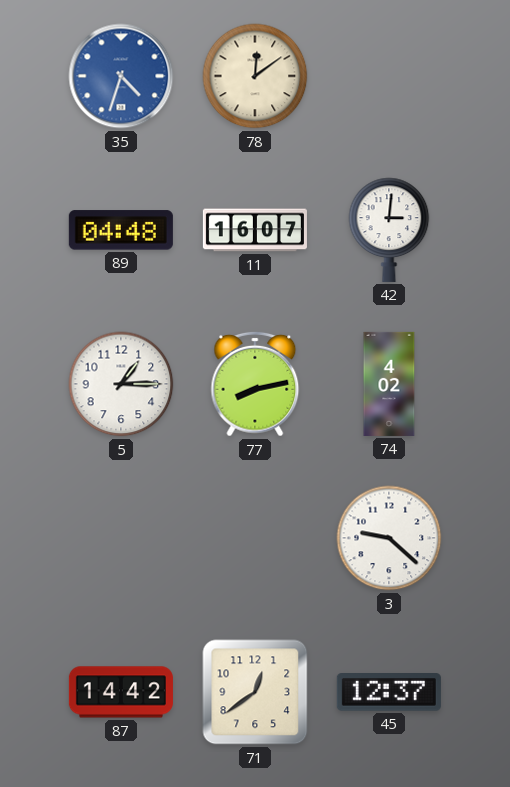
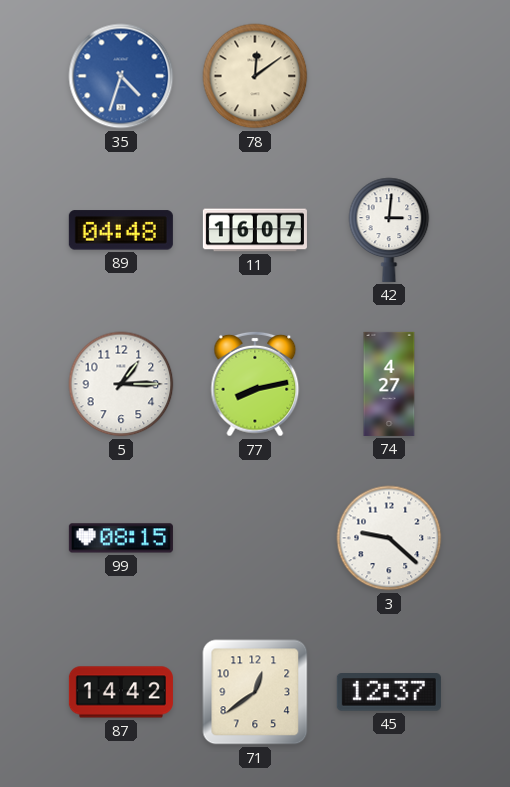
74: 4:02 -> 4:27
99: none -> 08:15
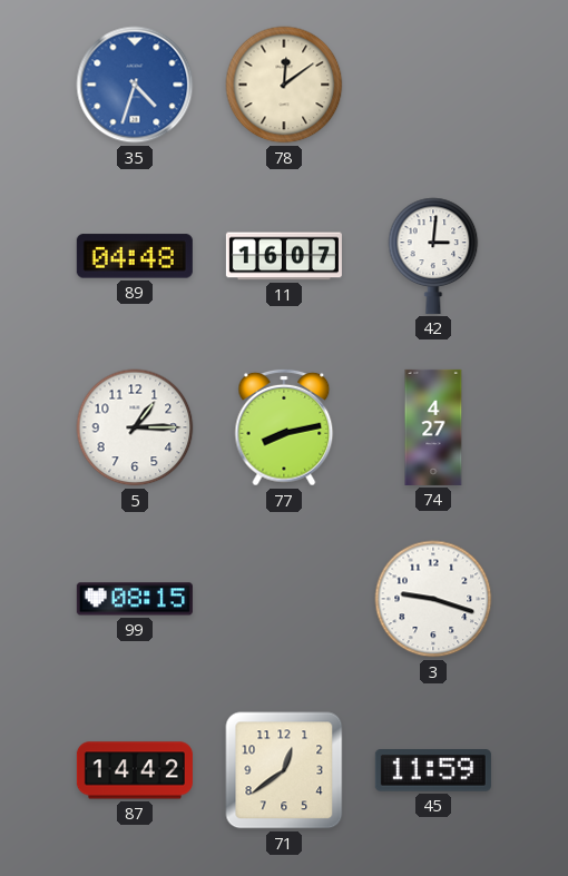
3: 9:22 -> 9:18
45: 12:37 -> 11:59
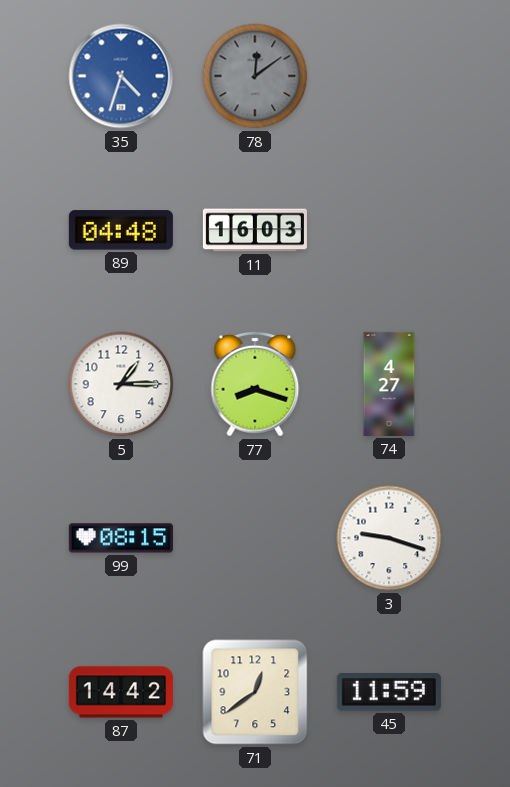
78 dial: cream -> grey
11: 16:07 -> 16:03
42: 3:01 -> none
77: 8:13 -> 8:18
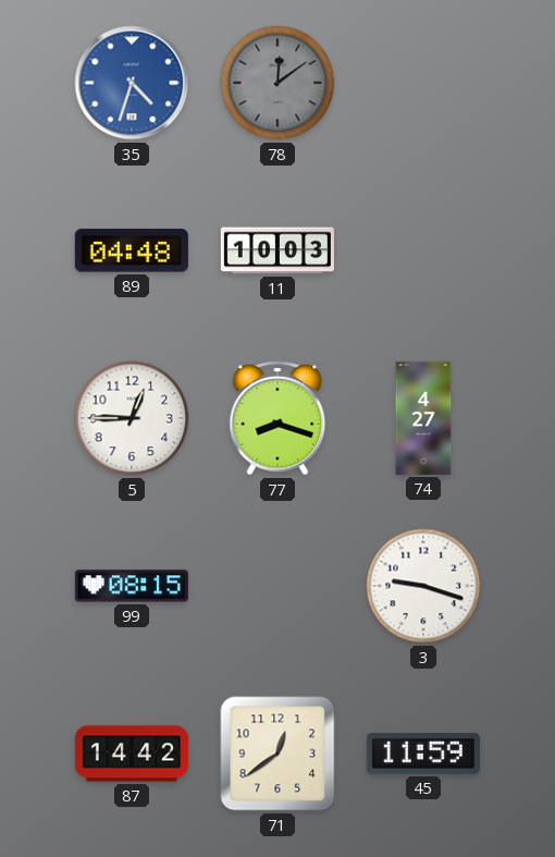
11: 16:03 -> 10:03
5: 1:15 -> 12:45
